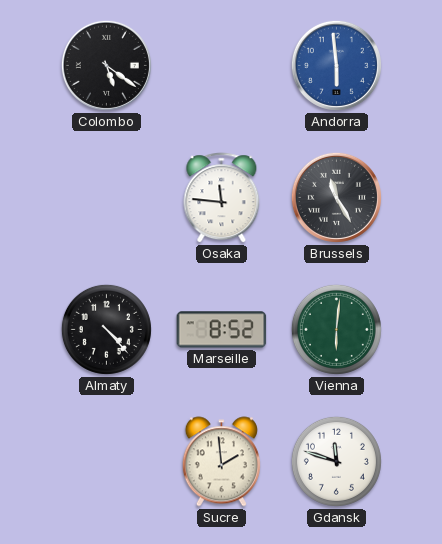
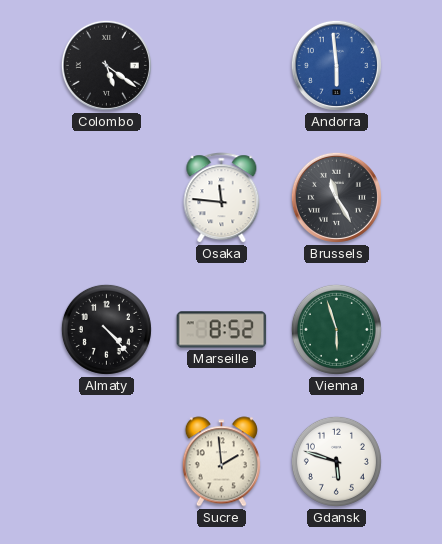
Vienna: 6:01 -> 5:57
Gdansk: 11:48 -> 5:48
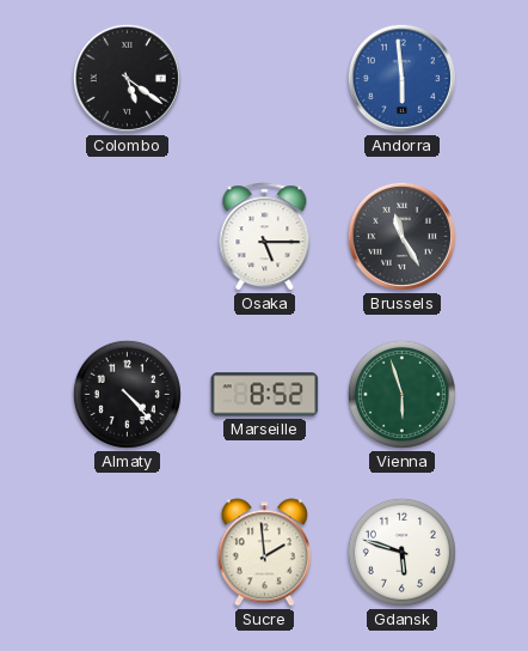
Osaka: 11:46 -> 5:15
